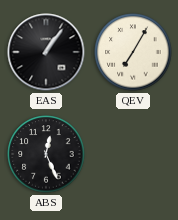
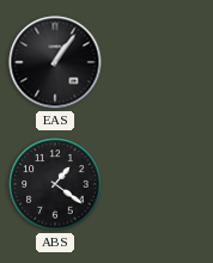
QEV: 7:05 -> none
ABS: 12:26 -> 1:21
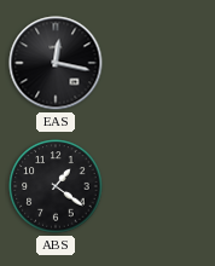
EAS: 1:06 -> 12:17
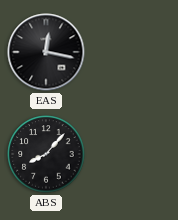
ABS: 1:21 -> 8:07
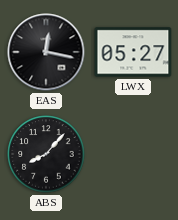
LWX: none -> 05:27
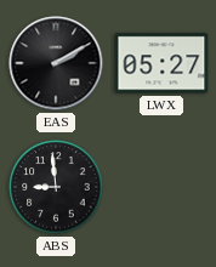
EAS: 12:17 -> 2:10
ABS: 8:07 -> 8:59
